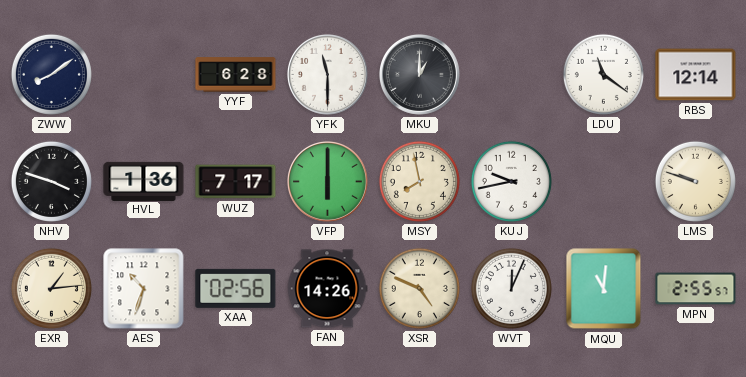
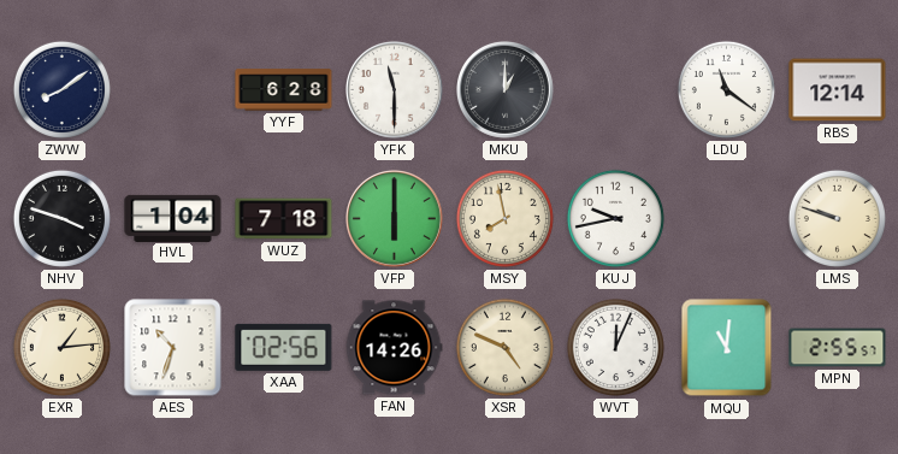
HVL: 1:36 -> 1:04
WUZ: 7:17 -> 7:18
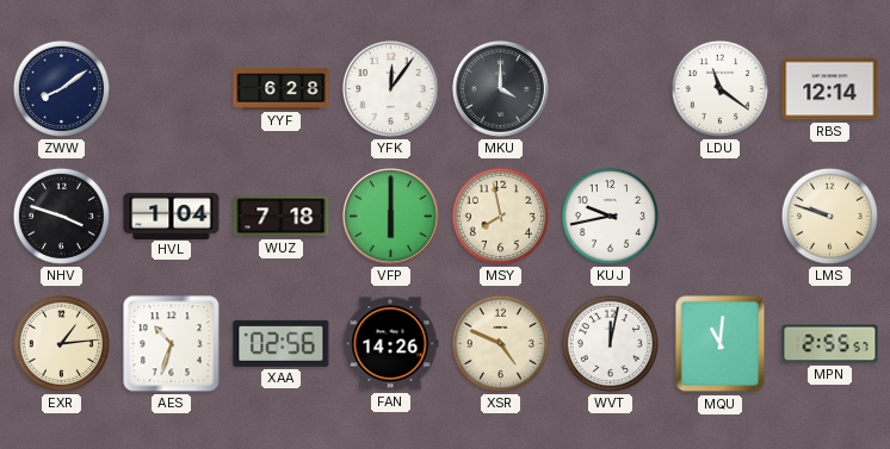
YFK: 11:30 -> 12:06
MKU: 1:00 -> 4:00
WVT: 12:04 -> 12:02
